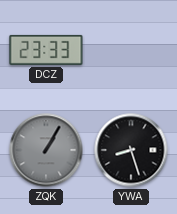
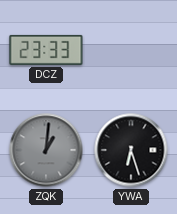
ZQK: 1:05 -> 1:01
YWA: 8:27 -> 6:27
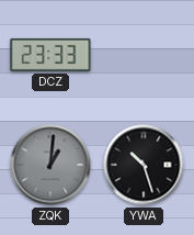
YWA: 6:27 -> 10:27
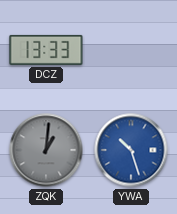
DCZ: 23:33 -> 13:33
YWA dial: black -> blue
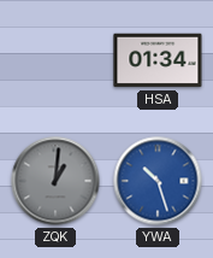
DCZ: 13:33 -> none
HSA: none -> 01:34
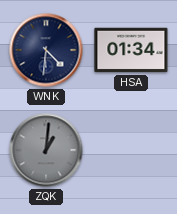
WNK: none -> 4:31
YWA: 10:27 -> none
